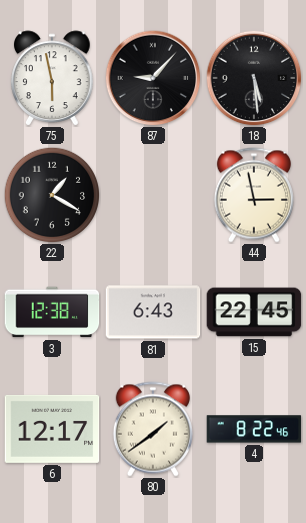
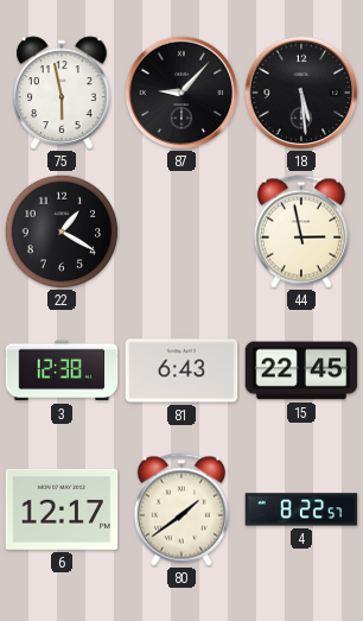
4: 8:22:46 -> 8:22:57
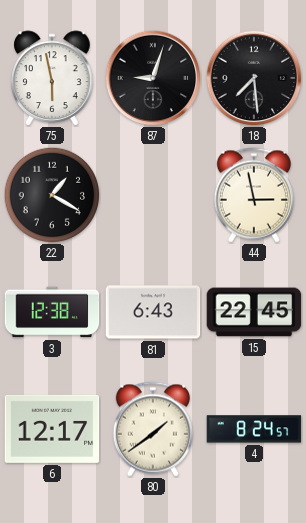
87: 9:07 -> 9:03
18: 5:29 -> 7:29
4: 8:22 -> 8:24
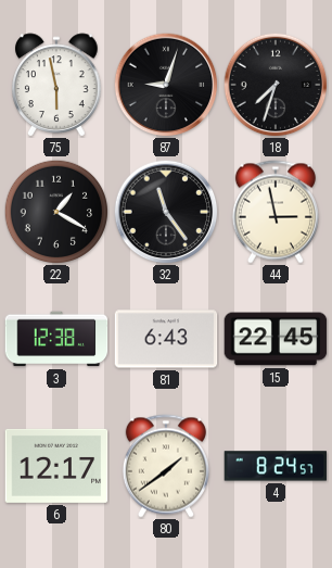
18: 7:29 -> 7:33
32: none -> 11:24
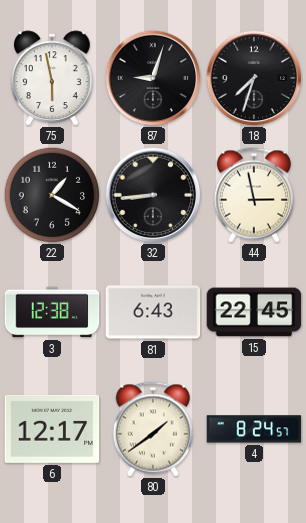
32: 11:24 -> 8:44
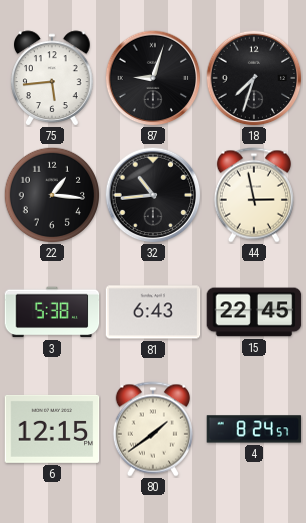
75: 5:58 -> 5:44
22: 1:20 -> 1:16
32: 8:44 -> 10:44
3: 12:38 -> 5:38
6: 12:17 -> 12:15
